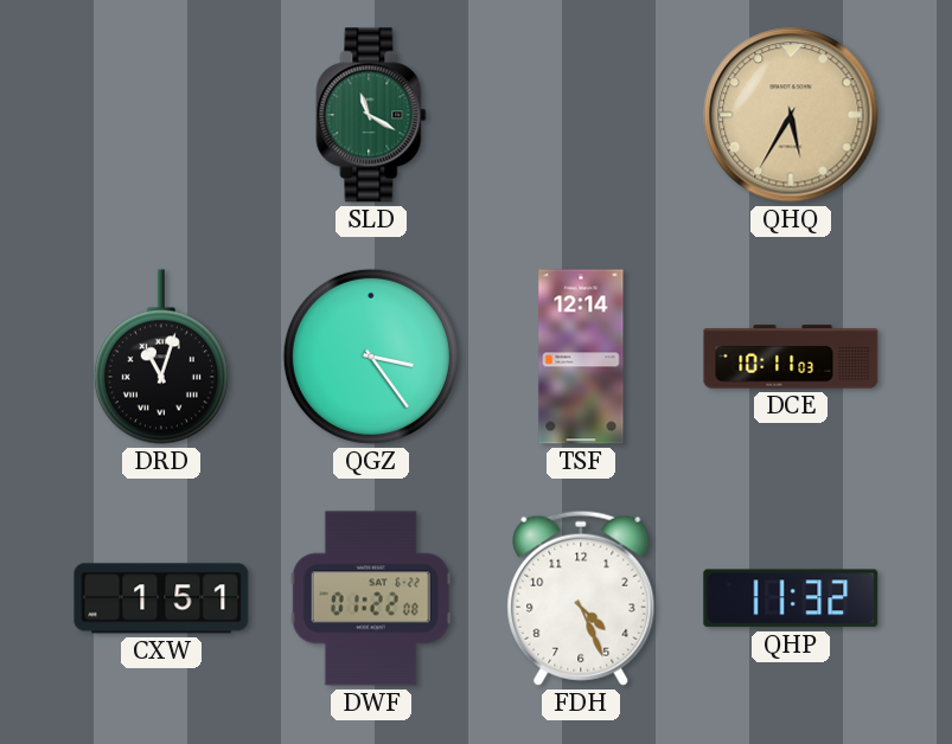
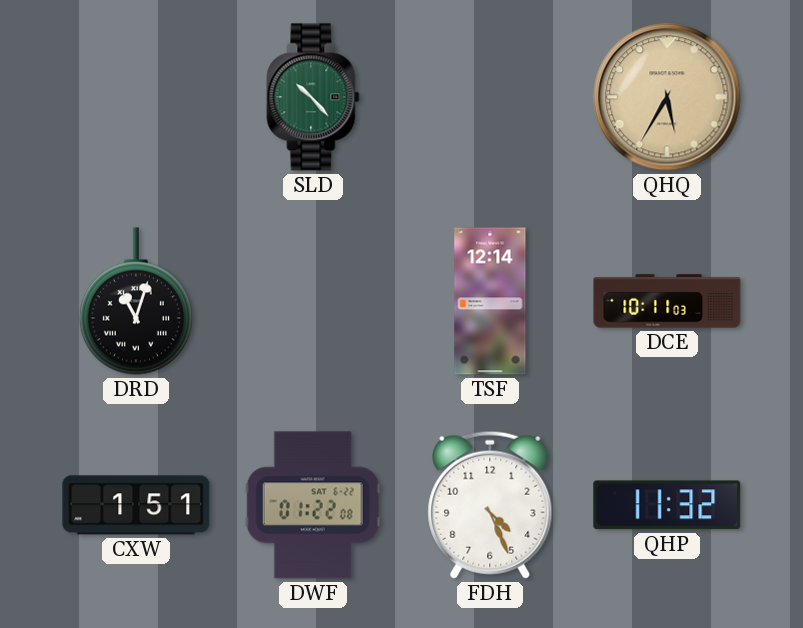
SLD: 11:20 -> 10:23
QGZ: 3:24 -> none
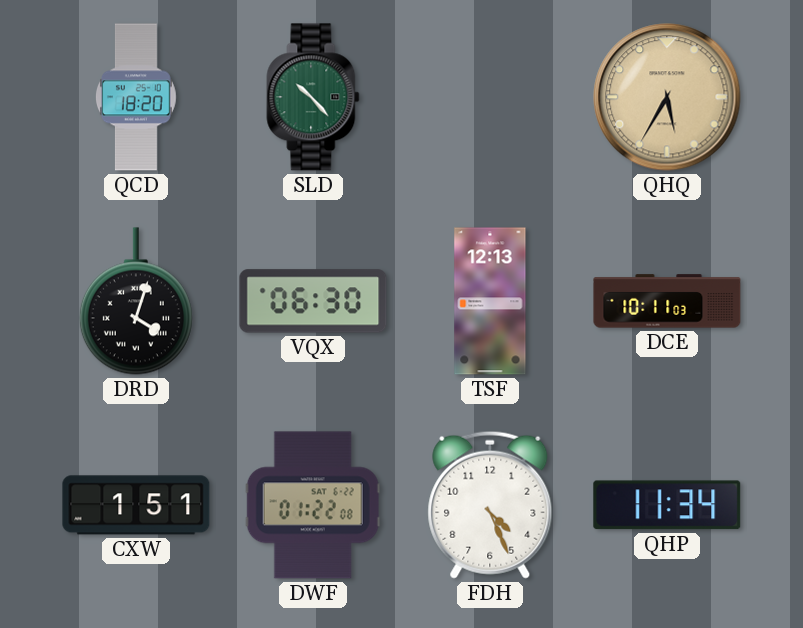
QCD: none -> 18:20
DRD: 11:03 -> 4:03
VQX: none -> 06:30
TSF: 12:14 -> 12:13
QHP: 11:32 -> 11:34
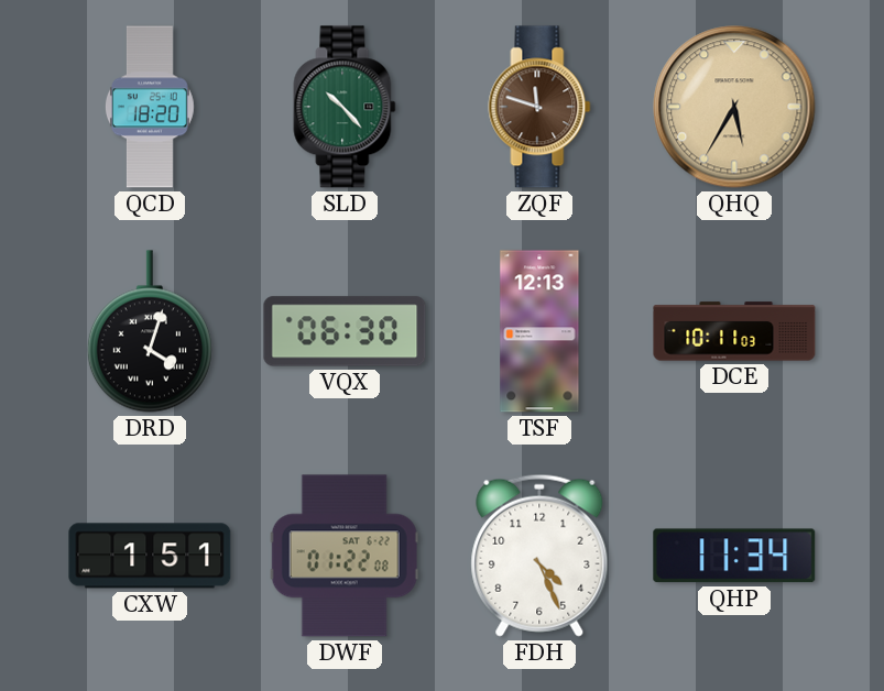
ZQF: none -> 11:48
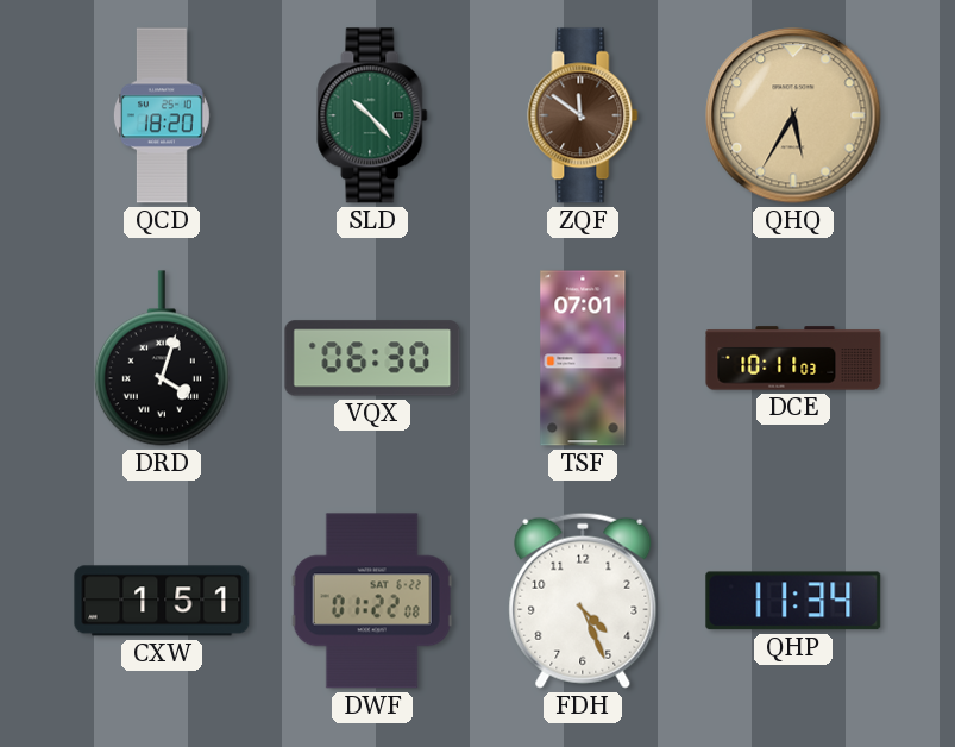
ZQF: 11:48 -> 11:51
TSF: 12:13 -> 07:01
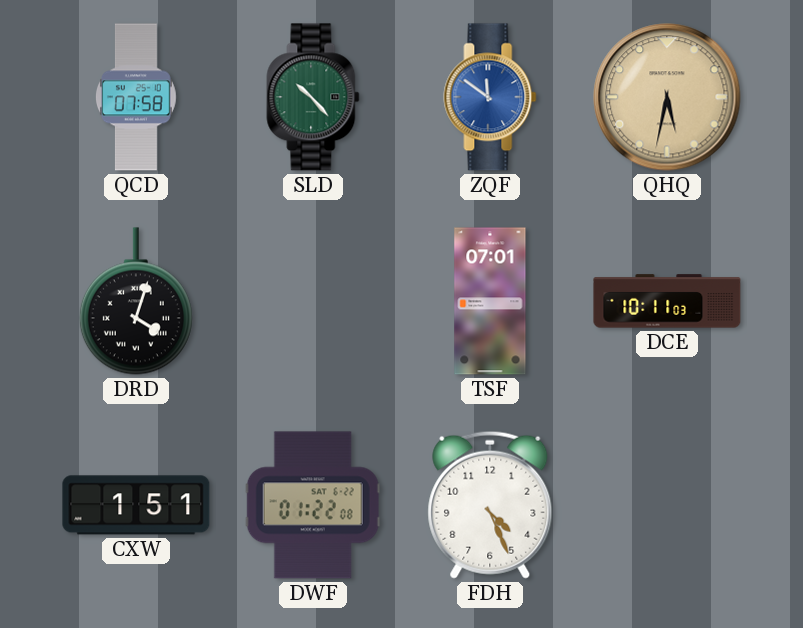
QCD: 18:20 -> 07:58
ZQF dial: brown -> blue
QHQ: 5:35 -> 5:32
VQX: 06:30 -> none
QHP: 11:34 -> none
